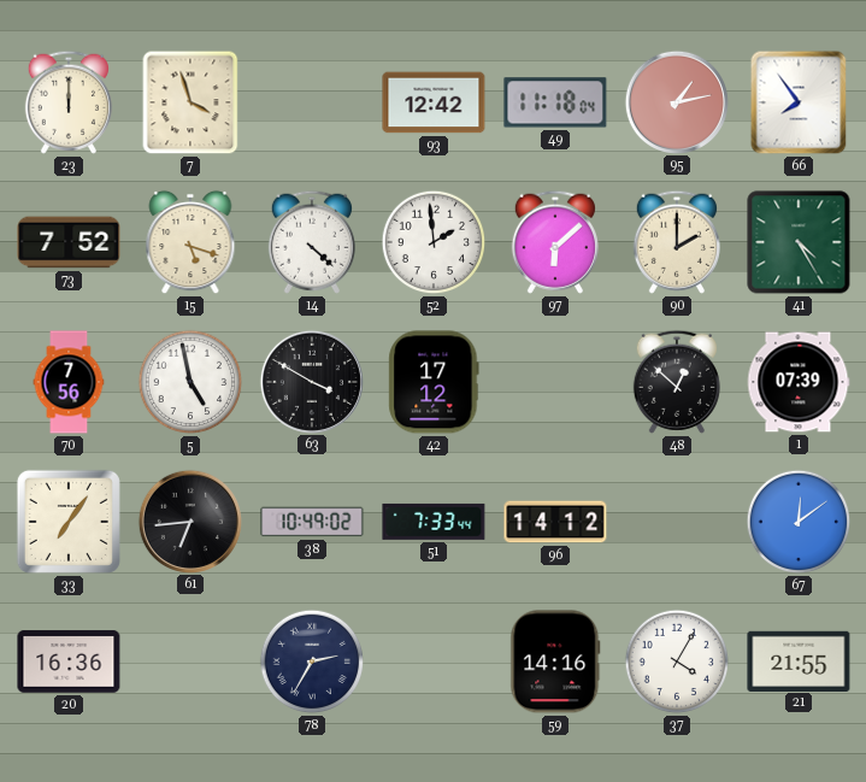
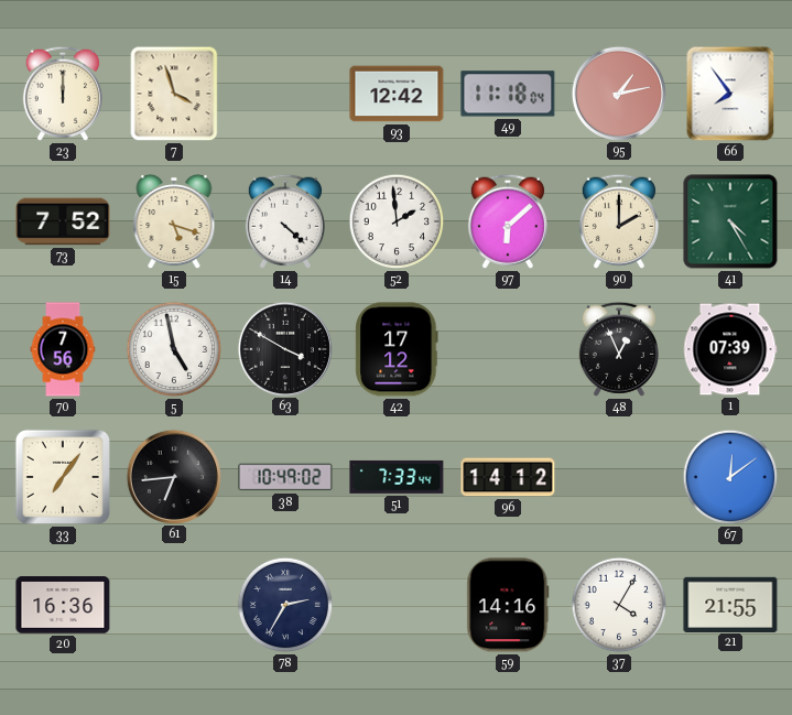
48: 12:52 -> 12:56
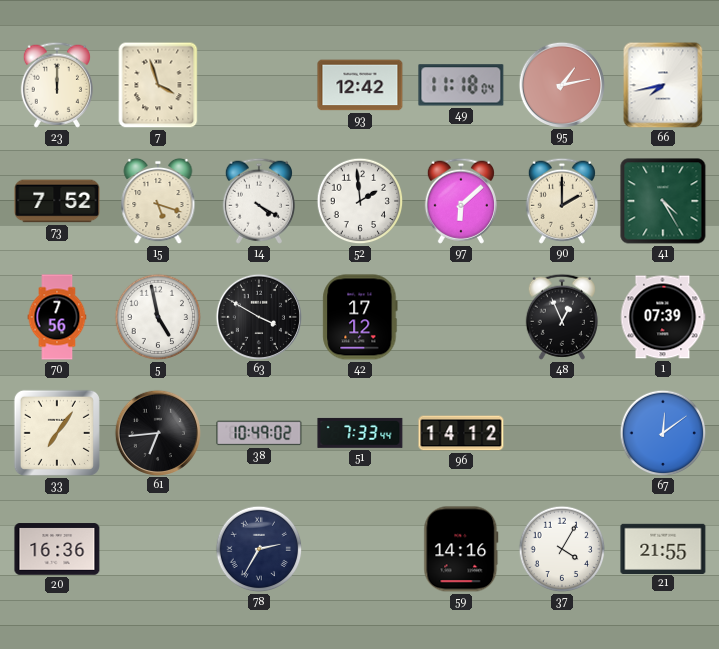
66: 7:54 -> 7:43
14: 4:22 -> 4:20
